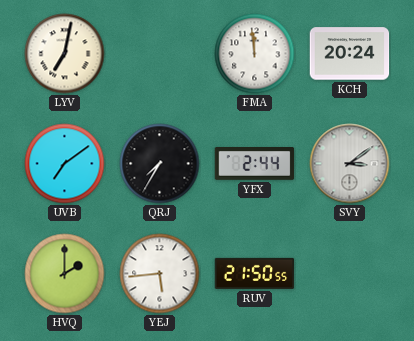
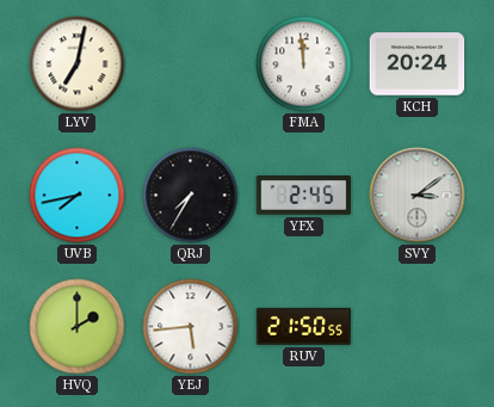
UVB: 7:09 -> 7:43
YFX: 2:44 -> 2:45
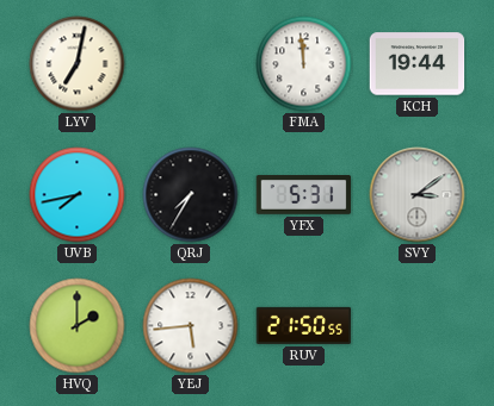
KCH: 20:24 -> 19:44
YFX: 2:45 -> 5:31
